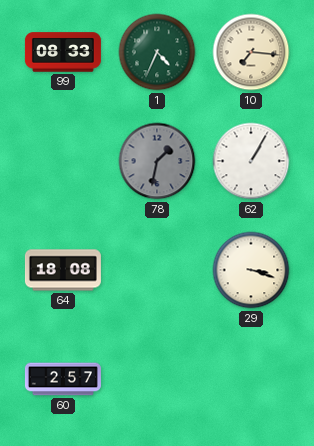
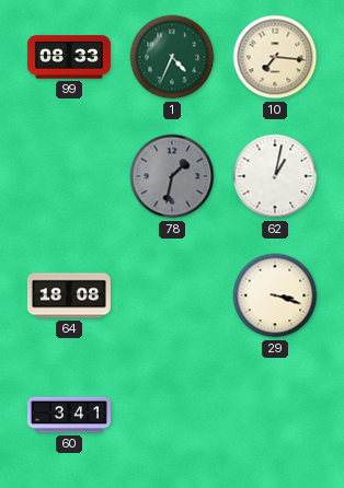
62: 1:05 -> 1:02
60: 2:57 -> 3:41
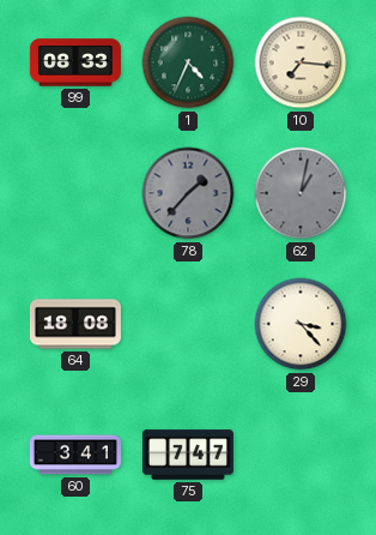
78: 1:32 -> 1:37
62 dial: white -> grey
29: 3:18 -> 3:23
75: none -> 7:47
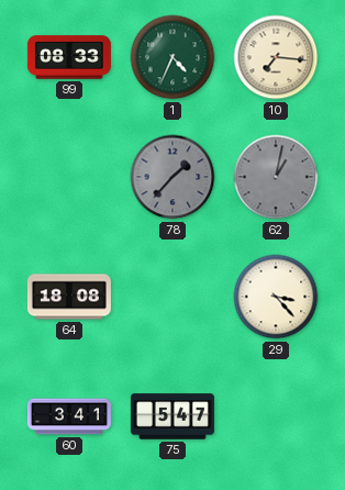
75: 7:47 -> 5:47
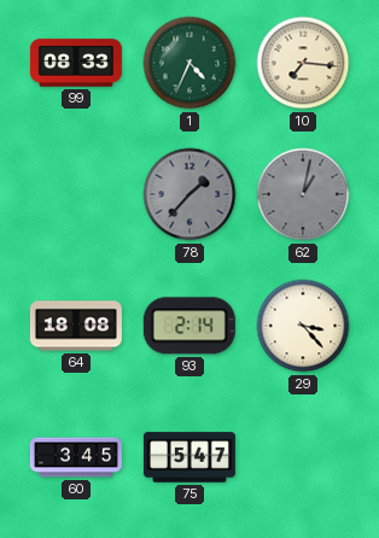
93: none -> 2:14
60: 3:41 -> 3:45
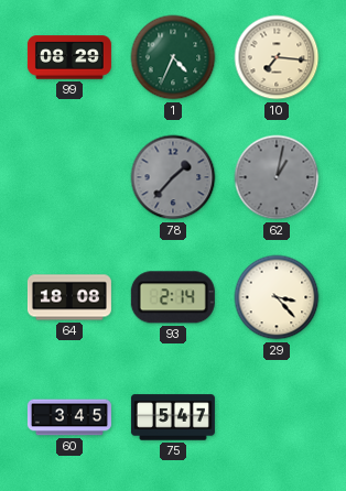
99: 08:33 -> 08:29
